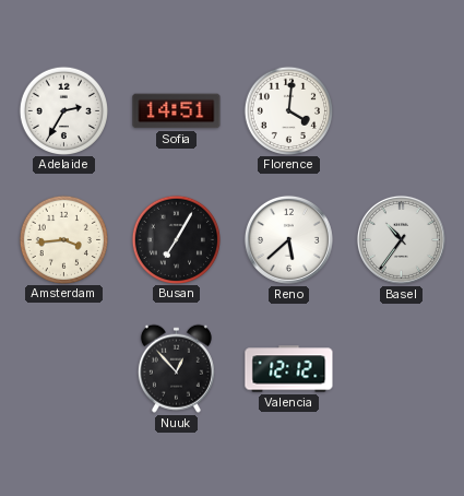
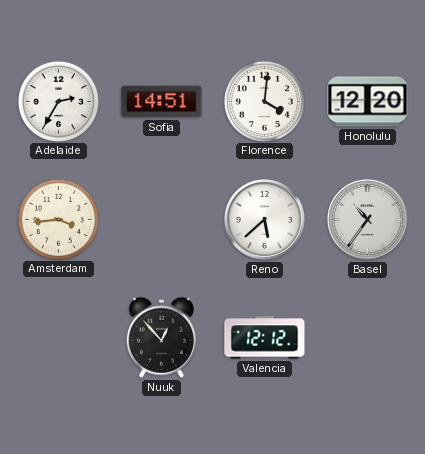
Honolulu: none -> 12:20
Busan: 7:05 -> none
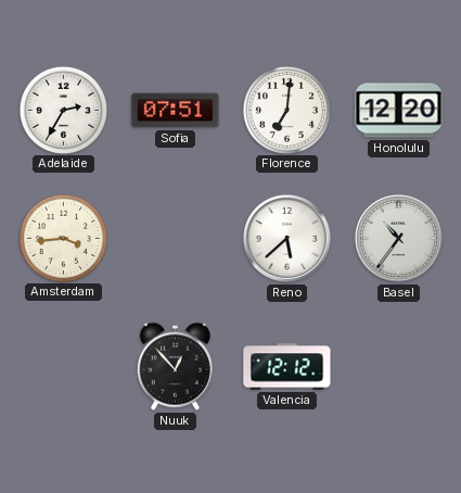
Sofia: 14:51 -> 07:51
Florence: 4:01 -> 7:01
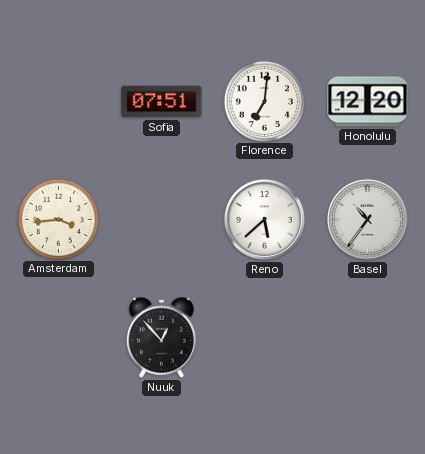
Adelaide: 2:35 -> none
Valencia: 12:12 -> none
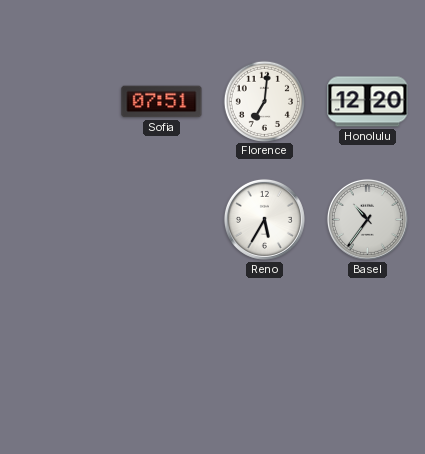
Amsterdam: 3:44 -> none
Reno: 5:38 -> 5:35
Nuuk: 12:53 -> none
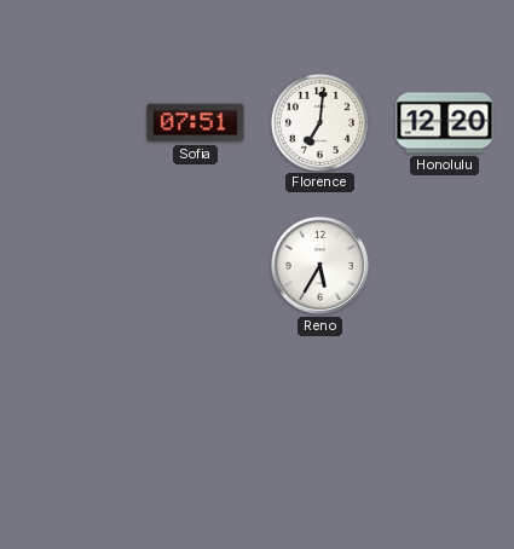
Basel: 10:36 -> none
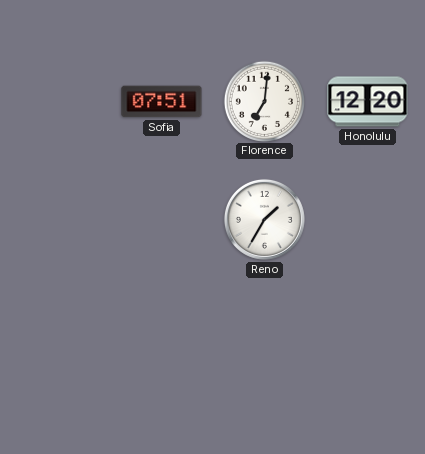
Reno: 5:35 -> 1:35
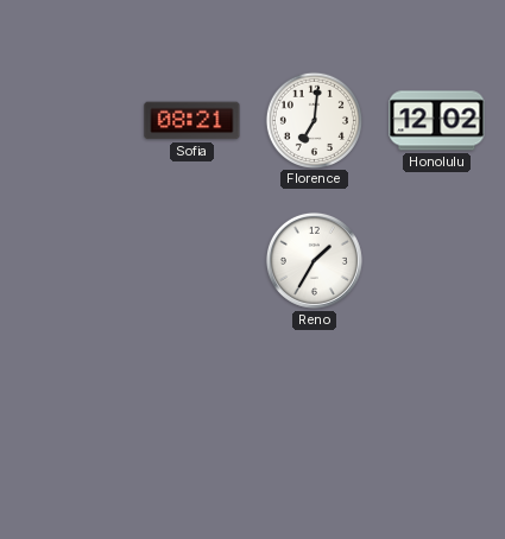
Sofia: 07:51 -> 08:21
Honolulu: 12:20 -> 12:02
